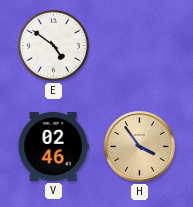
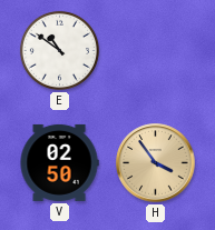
E: 4:51 -> 10:51
V: 02:46 -> 02:50
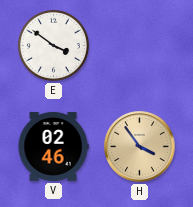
E: 10:51 -> 3:51
V: 02:50 -> 02:46
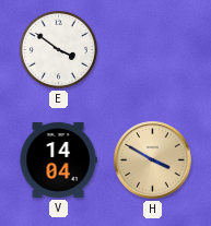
V: 02:46 -> 14:04
H: 3:54 -> 3:50
